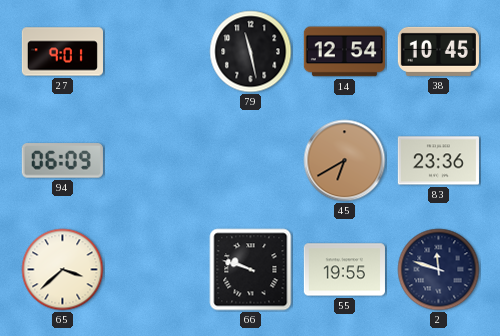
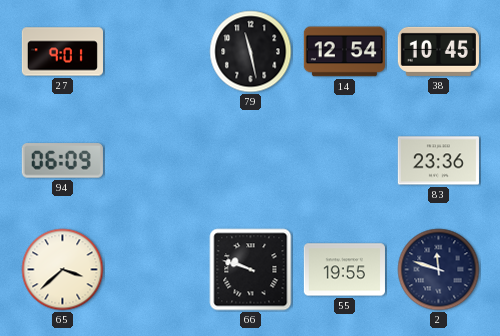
45: 6:40 -> none
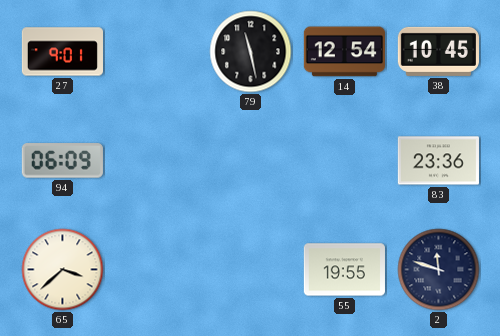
66: 9:48 -> none
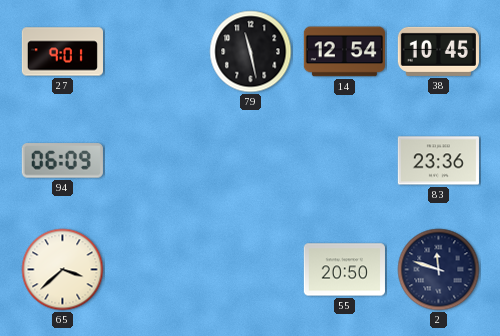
55: 19:55 -> 20:50
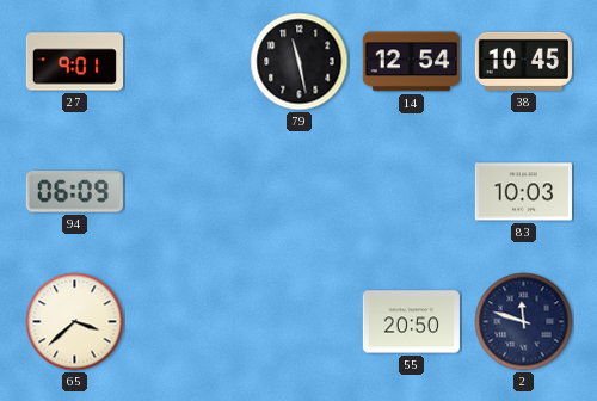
83: 23:36 -> 10:03
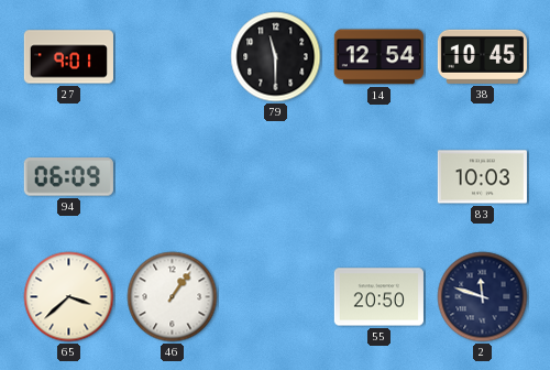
79: 11:28 -> 11:30
46: none -> 1:06
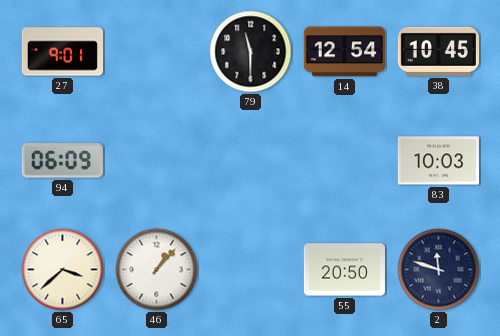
46: 1:06 -> 1:07
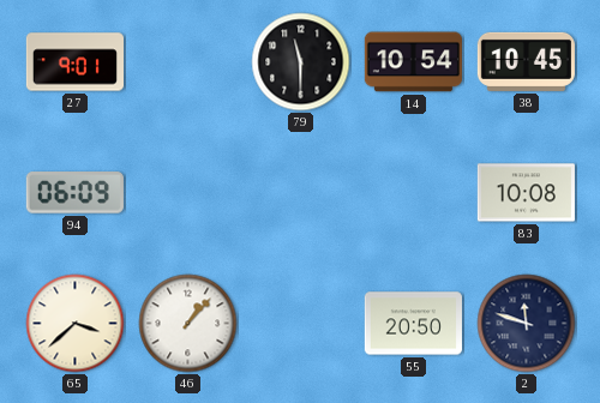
14: 12:54 -> 10:54
83: 10:03 -> 10:08
